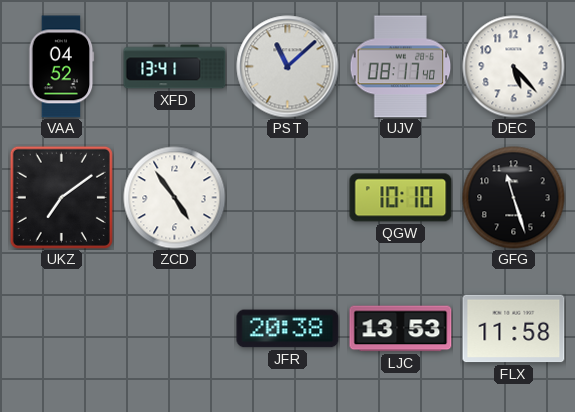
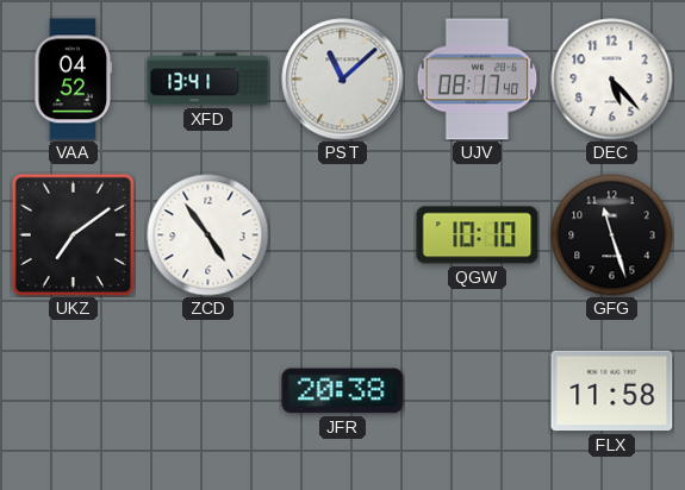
LJC: 13:53 -> none
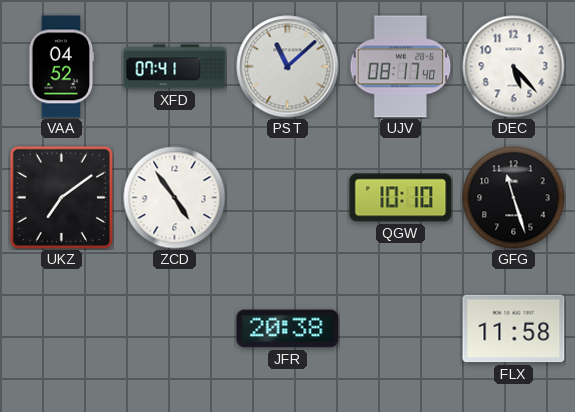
XFD: 13:41 -> 07:41
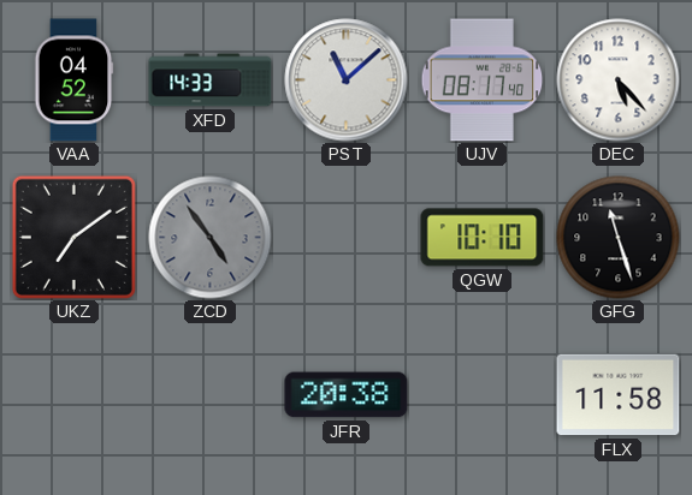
XFD: 07:41 -> 14:33
ZCD dial: white -> grey
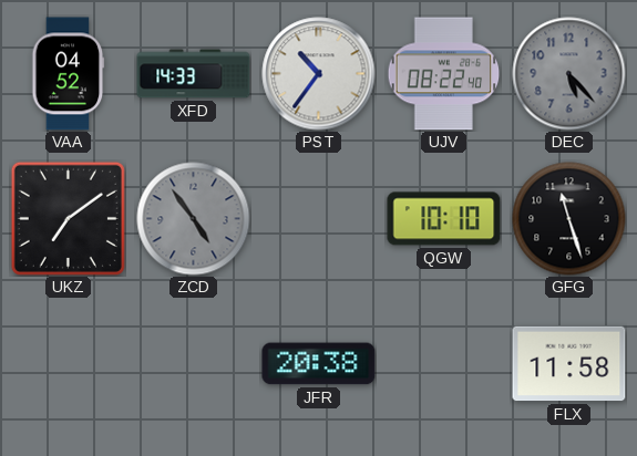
PST: 11:08 -> 10:36
UJV: 08:17 -> 08:22
DEC dial: white -> grey
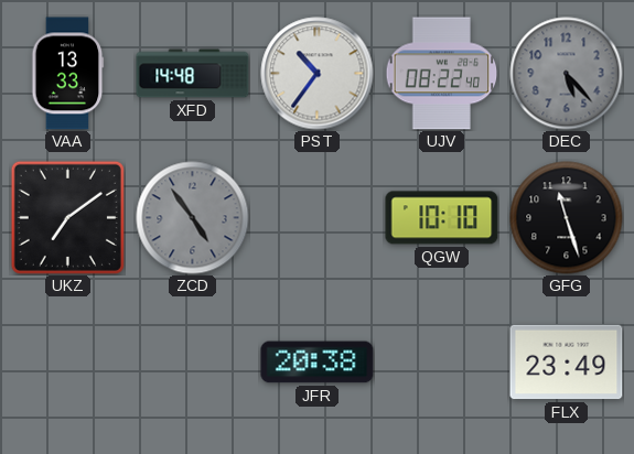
VAA: 04:52 -> 13:33
XFD: 14:33 -> 14:48
FLX: 11:58 -> 23:49
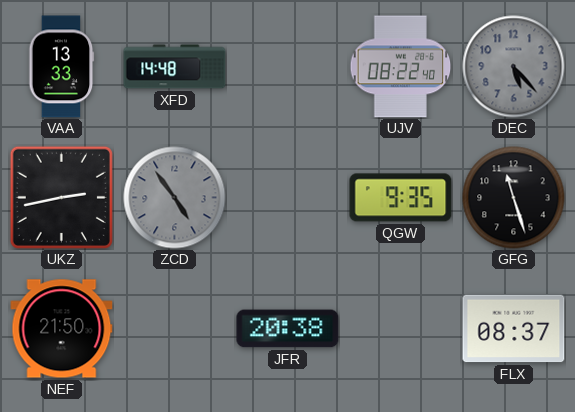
PST: 10:36 -> none
UKZ: 7:09 -> 2:43
QGW: 10:10 -> 9:35
NEF: none -> 21:50
FLX: 23:49 -> 08:37
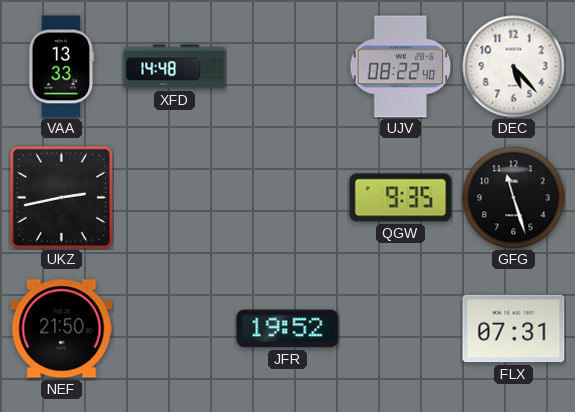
DEC dial: grey -> white
ZCD: 4:54 -> none
JFR: 20:38 -> 19:52
FLX: 08:37 -> 07:31
